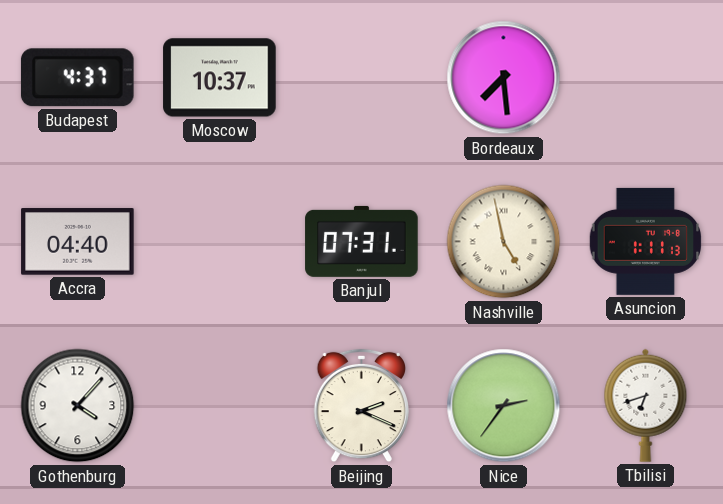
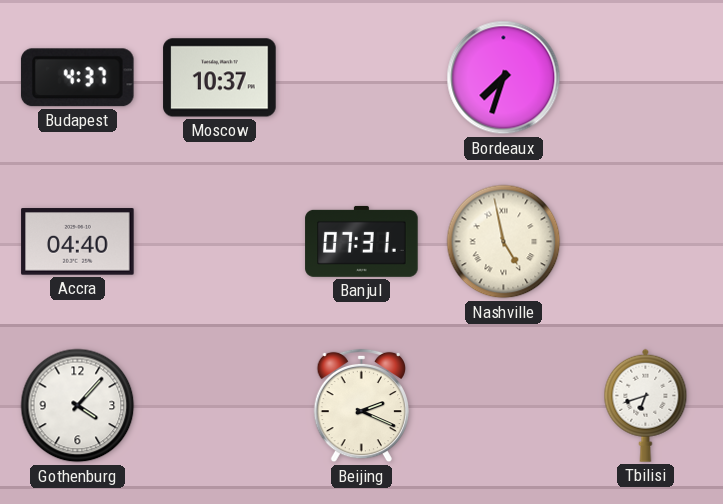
Bordeaux: 7:29 -> 7:33
Asuncion: 1:11 -> none
Nice: 2:36 -> none
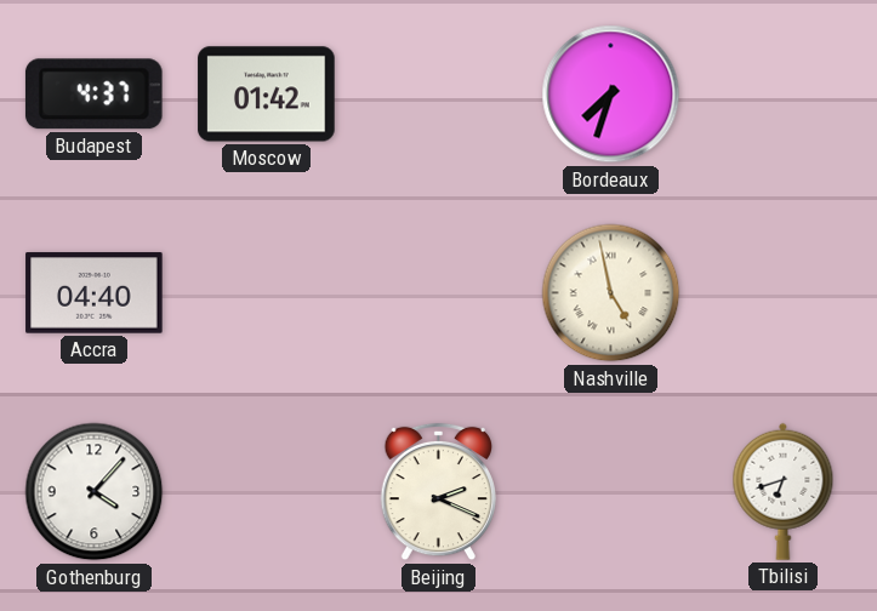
Moscow: 10:37 -> 01:42
Banjul: 07:31 -> none
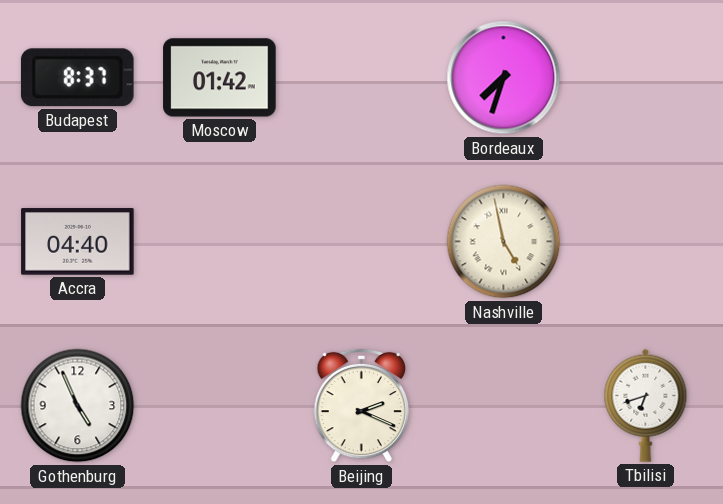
Budapest: 4:37 -> 8:37
Gothenburg: 4:07 -> 4:56
